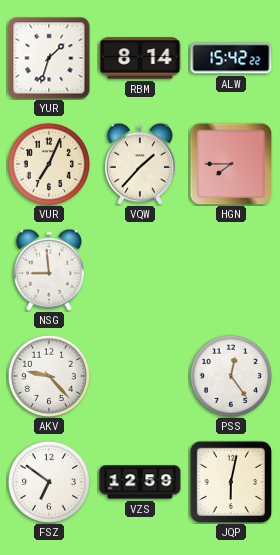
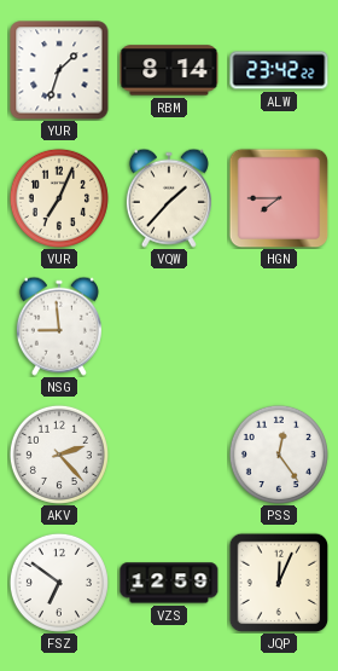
ALW: 15:42 -> 23:42
AKV: 9:23 -> 2:23
JQP: 6:02 -> 12:04
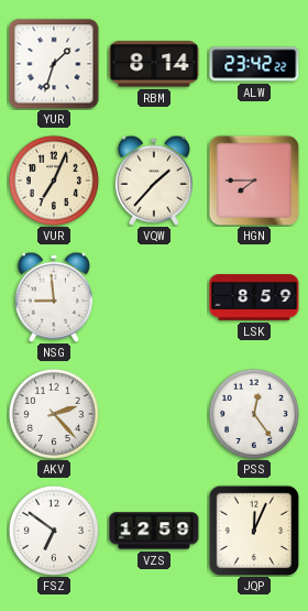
LSK: none -> 8:59
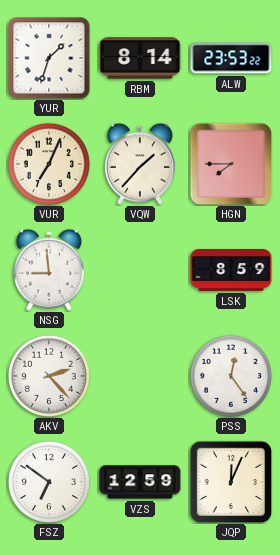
ALW: 23:42 -> 23:53
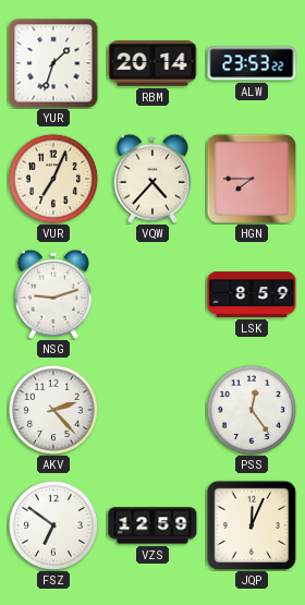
RBM: 8:14 -> 20:14
VQW: 1:37 -> 4:37
NSG: 8:59 -> 9:12
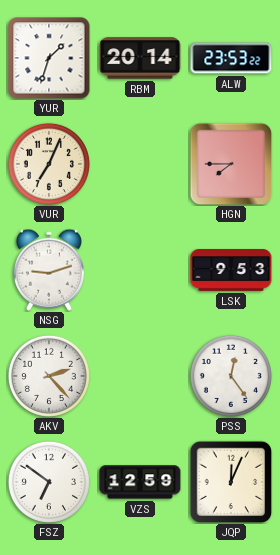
VQW: 4:37 -> none
LSK: 8:59 -> 9:53
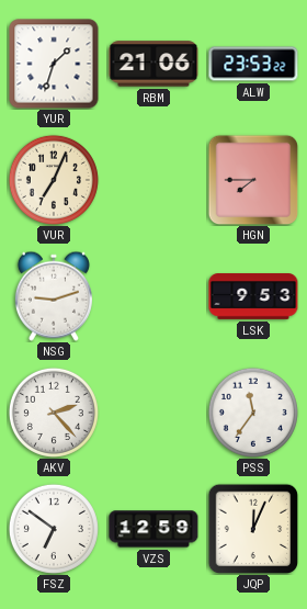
RBM: 20:14 -> 21:06
PSS: 12:24 -> 11:36
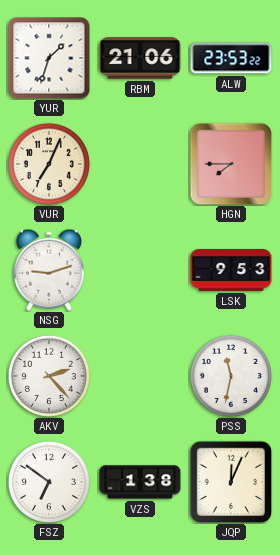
PSS: 11:36 -> 11:32
VZS: 12:59 -> 1:38
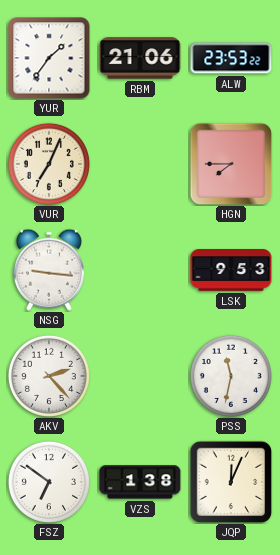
YUR: 1:33 -> 1:36
NSG: 9:12 -> 9:16
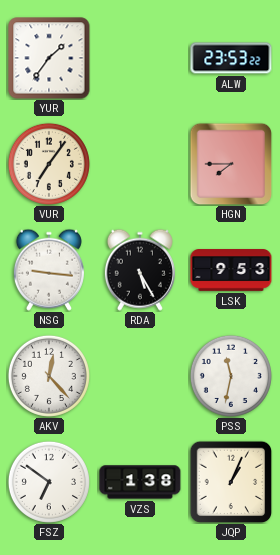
RBM: 21:06 -> none
VUR: 7:04 -> 7:06
RDA: none -> 5:25
AKV: 2:23 -> 12:23
JQP: 12:04 -> 1:04
